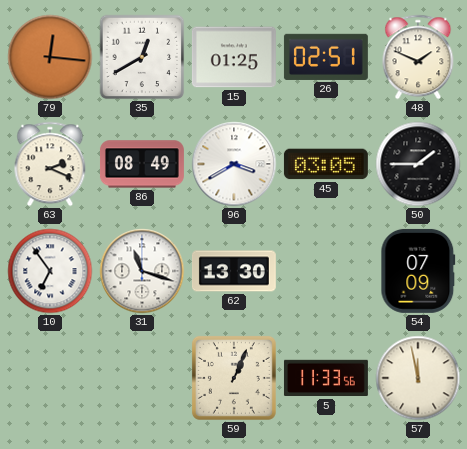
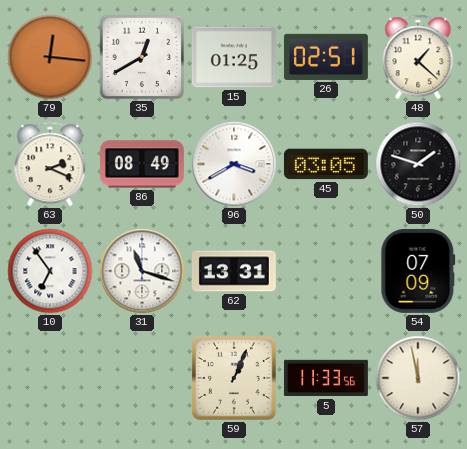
48: 1:49 -> 1:22
50: 1:45 -> 1:48
62: 13:30 -> 13:31
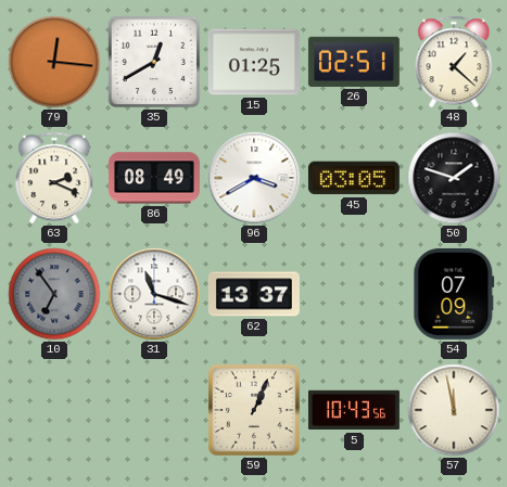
10 dial: white -> grey
62: 13:31 -> 13:37
5: 11:33 -> 10:43
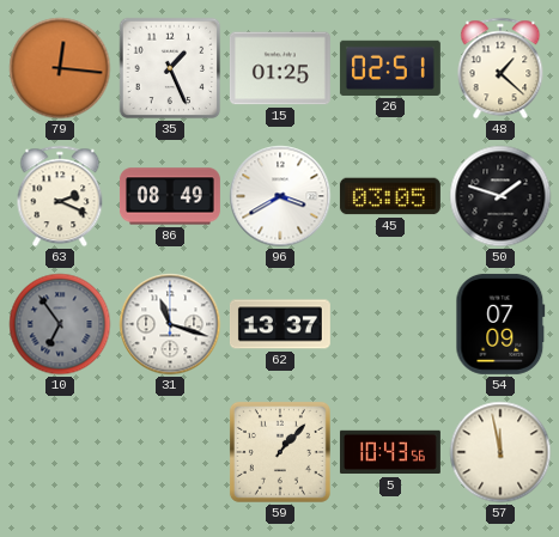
35: 12:40 -> 1:26
59: 1:04 -> 1:07
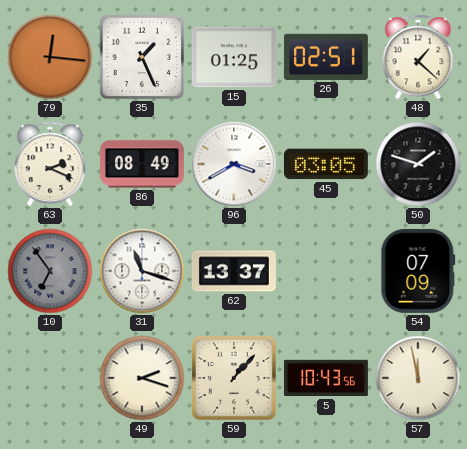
49: none -> 2:18
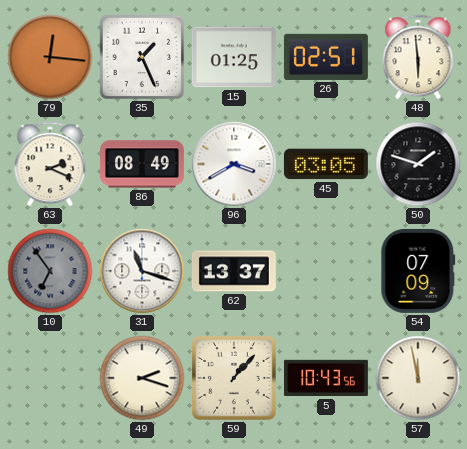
48: 1:22 -> 5:59
